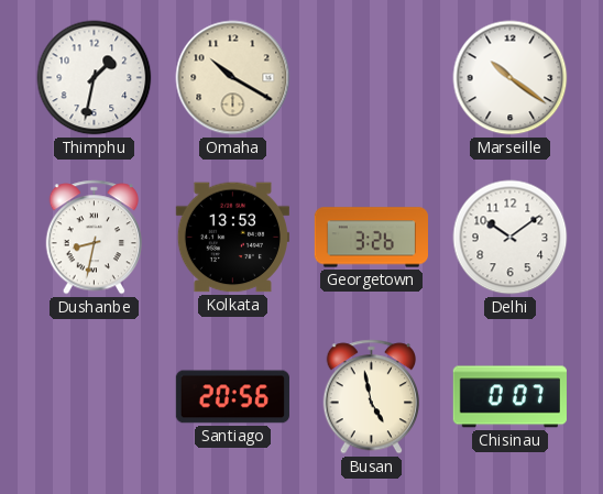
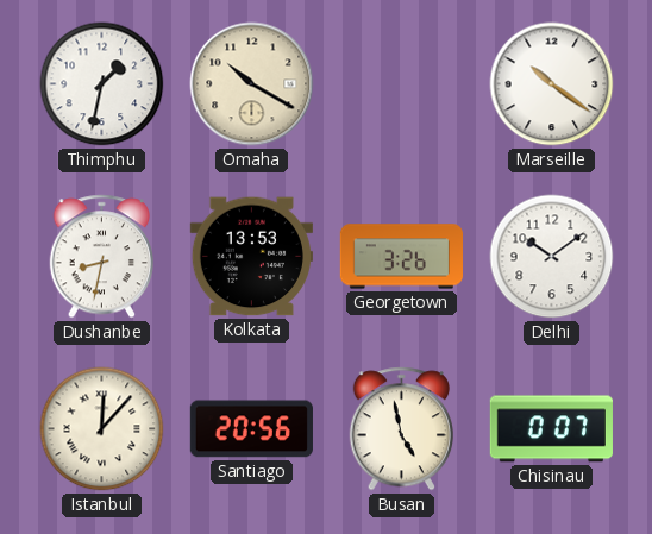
Istanbul: none -> 12:07
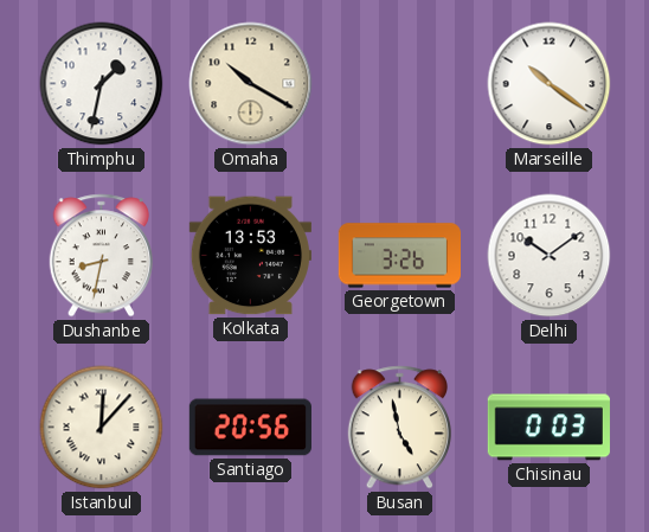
Chisinau: 0:07 -> 0:03
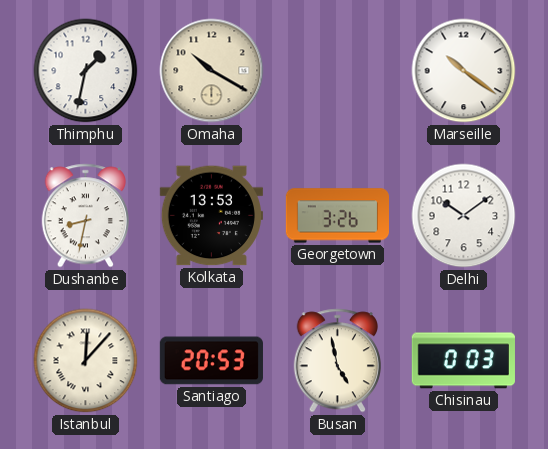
Santiago: 20:56 -> 20:53
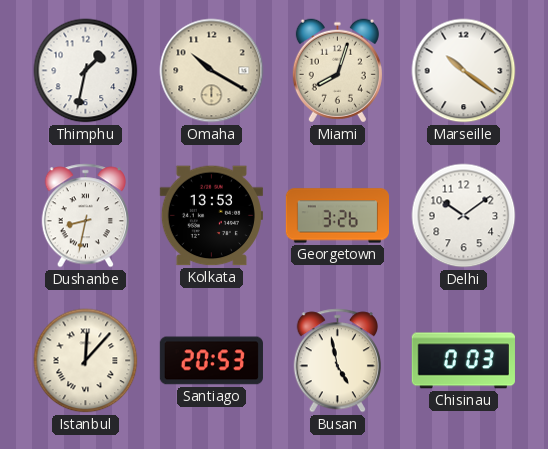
Miami: none -> 8:03
